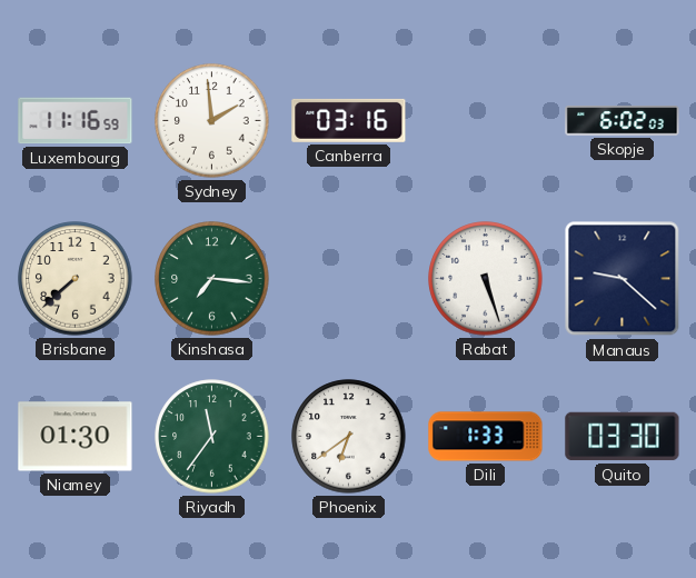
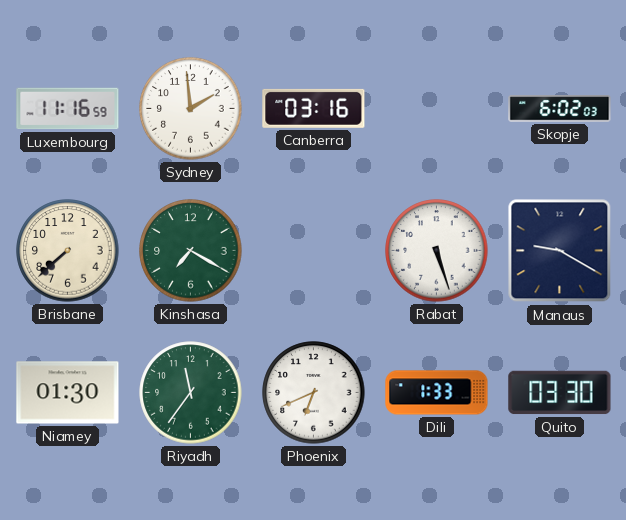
Kinshasa: 7:16 -> 7:20
Manaus: 9:22 -> 9:20
Phoenix: 6:39 -> 6:41
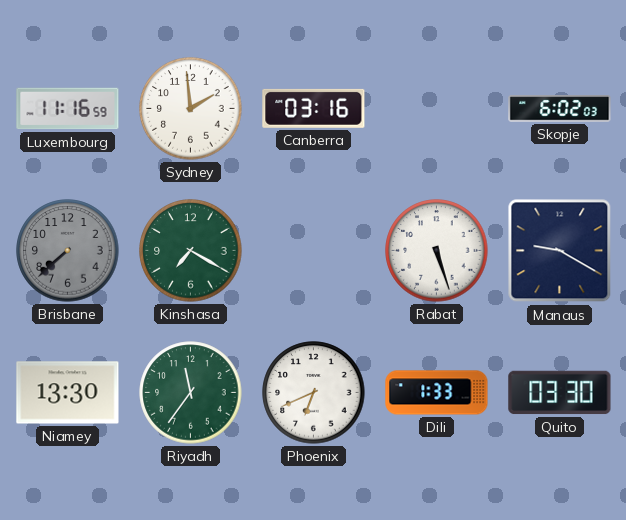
Brisbane dial: cream -> grey
Niamey: 01:30 -> 13:30
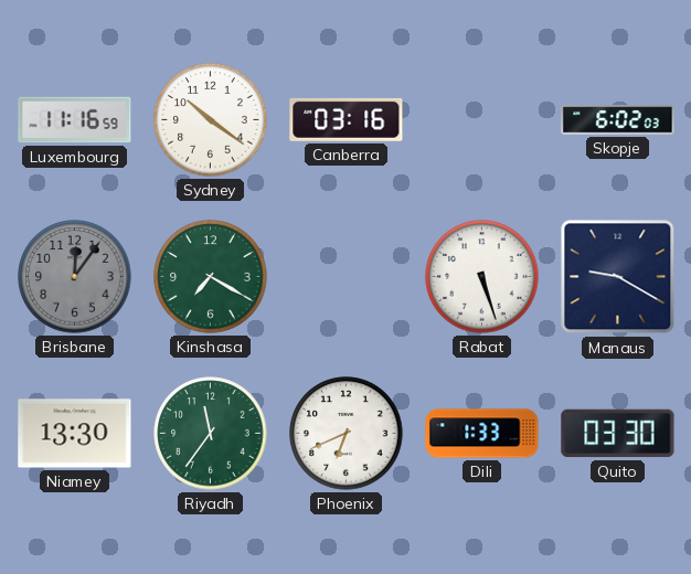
Sydney: 1:59 -> 10:21
Brisbane: 7:38 -> 12:06
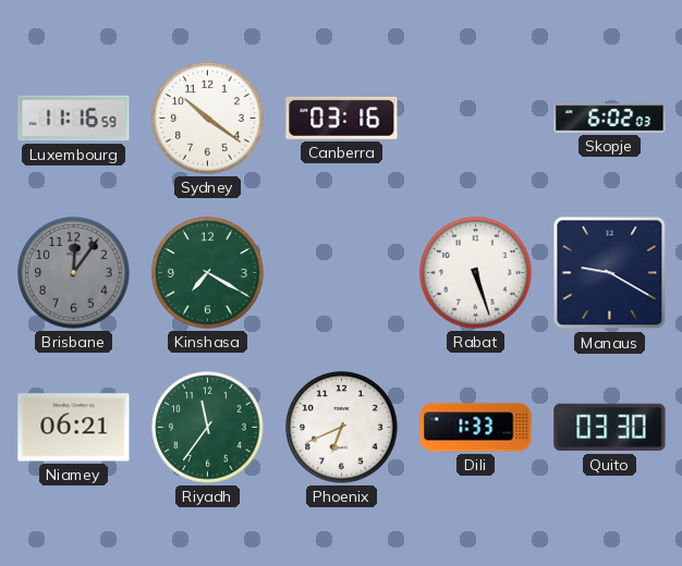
Niamey: 13:30 -> 06:21
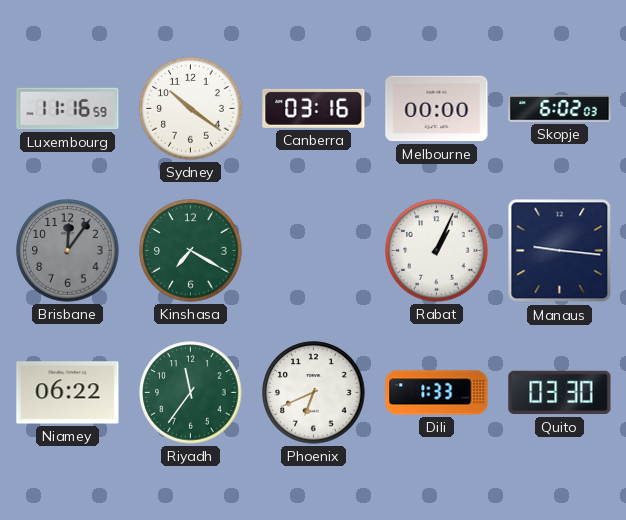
Melbourne: none -> 00:00
Rabat: 5:27 -> 1:04
Manaus: 9:20 -> 9:16
Niamey: 06:21 -> 06:22
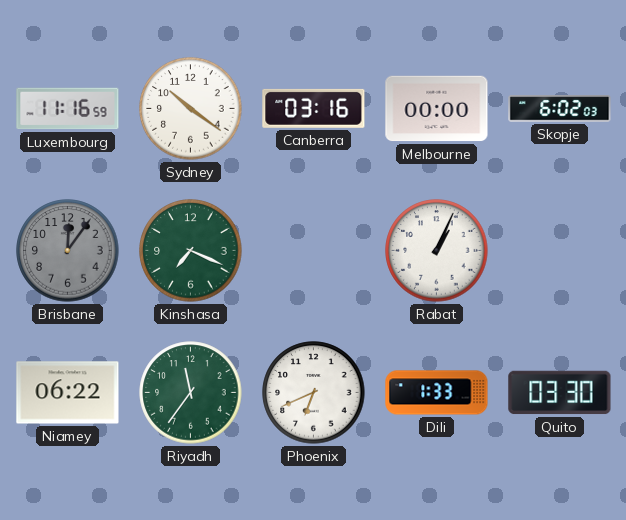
Kinshasa: 7:20 -> 7:19
Manaus: 9:16 -> none
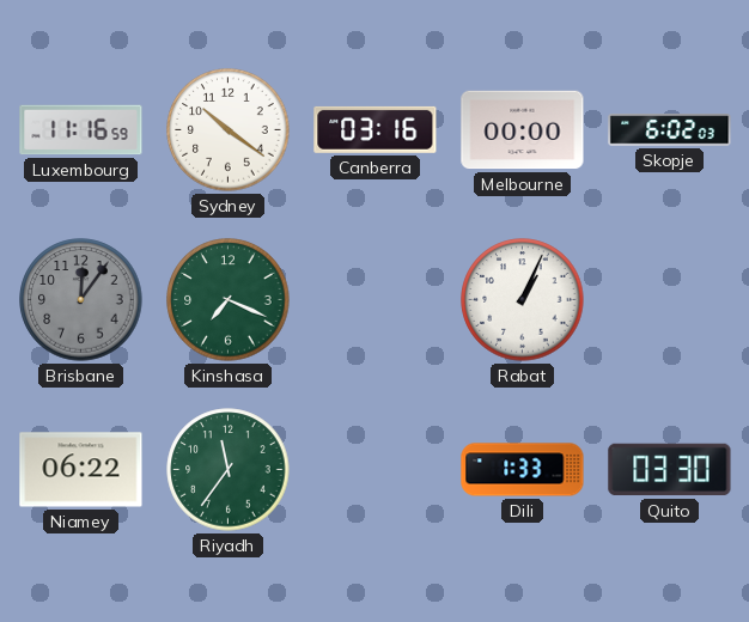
Phoenix: 6:41 -> none
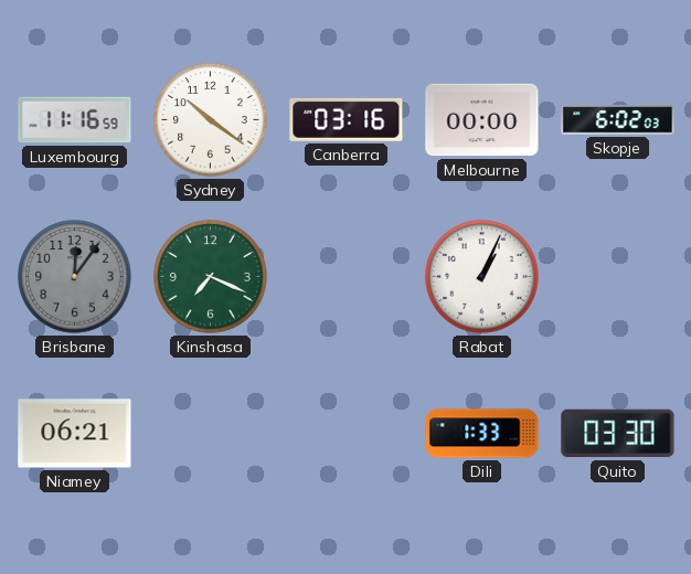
Niamey: 06:22 -> 06:21
Riyadh: 11:36 -> none
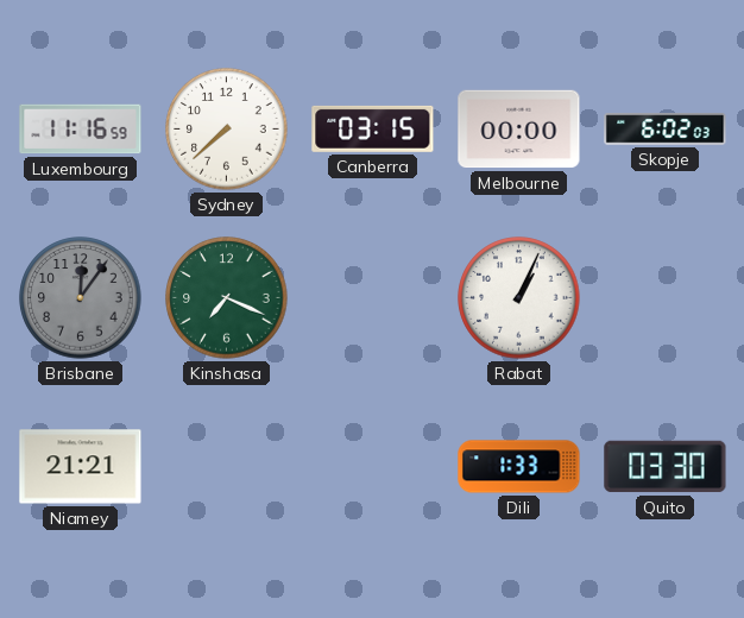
Sydney: 10:21 -> 7:38
Canberra: 03:16 -> 03:15
Niamey: 06:21 -> 21:21
